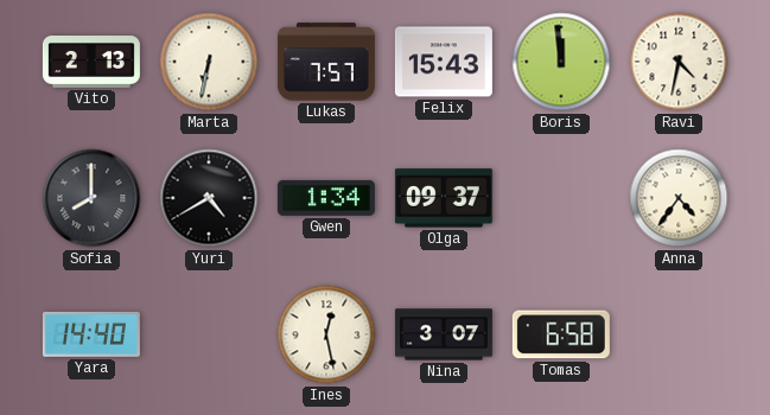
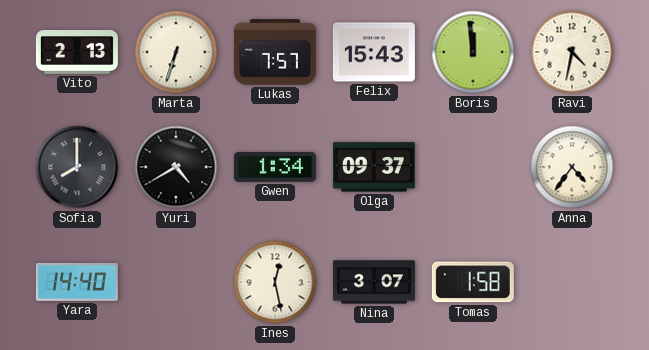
Marta: 6:32 -> 6:33
Tomas: 6:58 -> 1:58
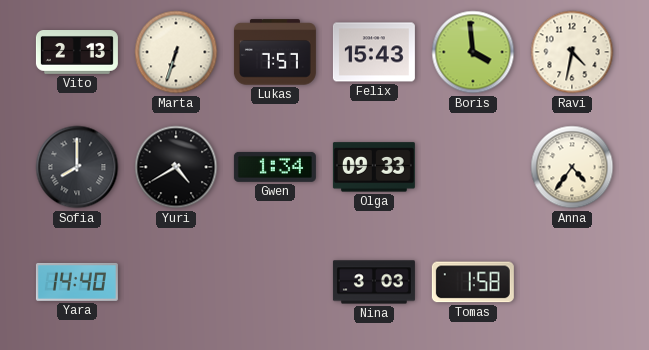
Boris: 11:59 -> 3:59
Olga: 09:37 -> 09:33
Ines: 12:28 -> none
Nina: 3:07 -> 3:03
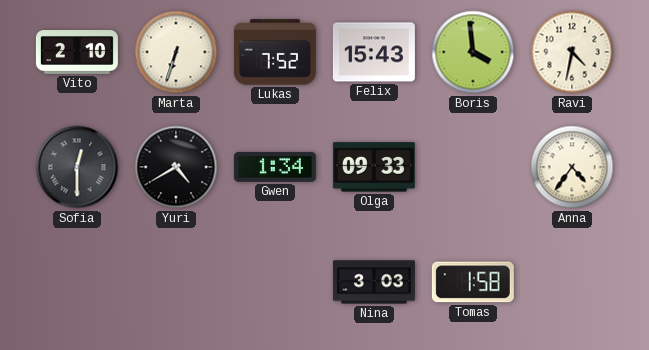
Vito: 2:13 -> 2:10
Lukas: 7:57 -> 7:52
Sofia: 8:00 -> 12:30
Yara: 14:40 -> none
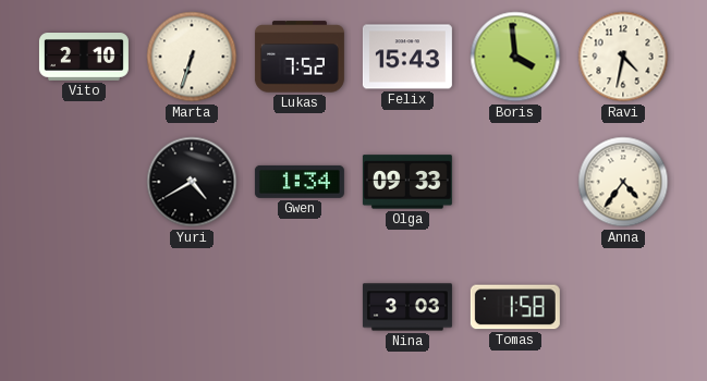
Sofia: 12:30 -> none
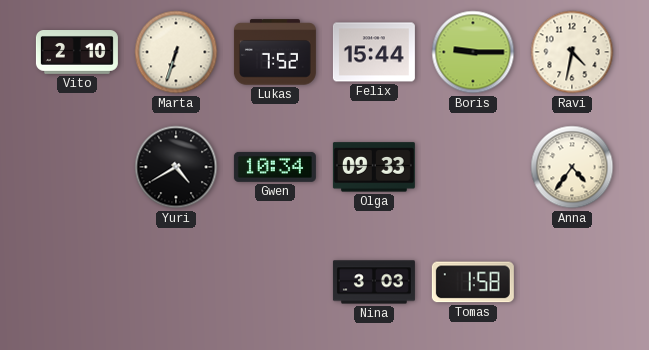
Felix: 15:43 -> 15:44
Boris: 3:59 -> 9:15
Gwen: 1:34 -> 10:34
